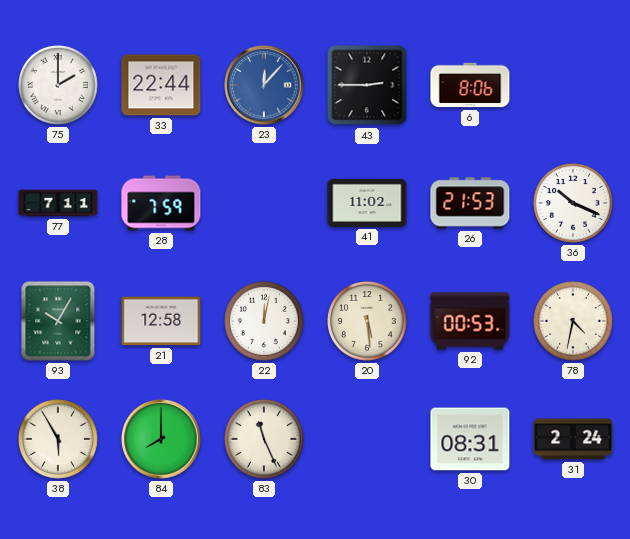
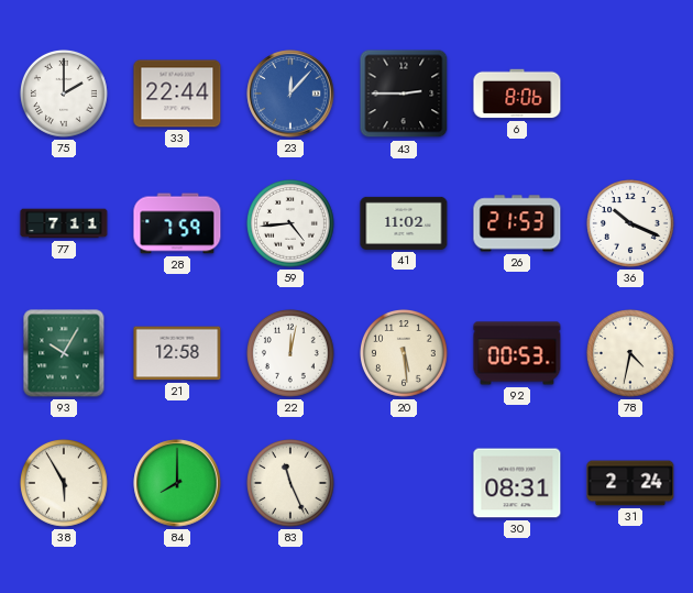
59: none -> 4:44
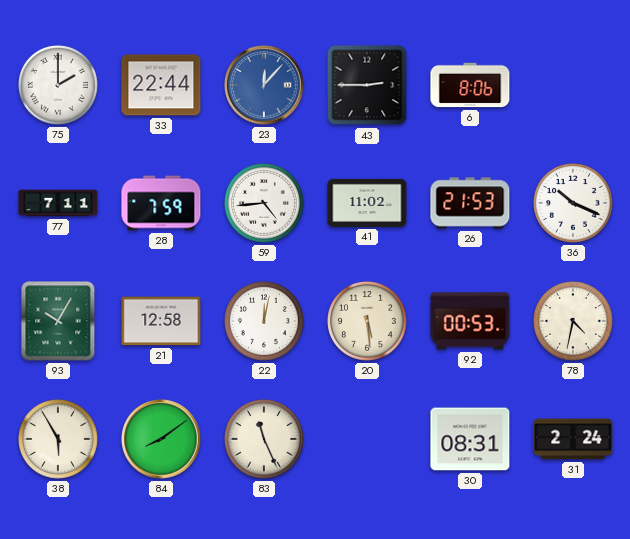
84: 8:00 -> 8:09
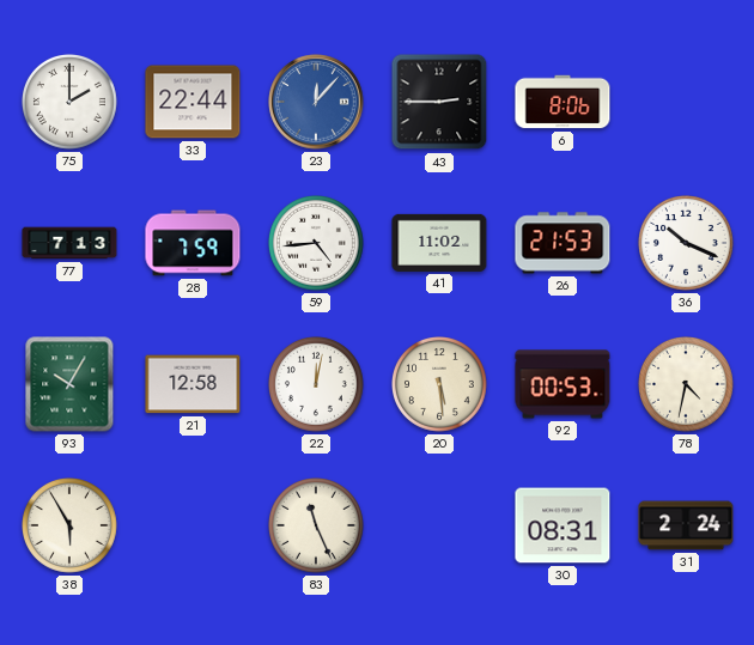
77: 7:11 -> 7:13
84: 8:09 -> none
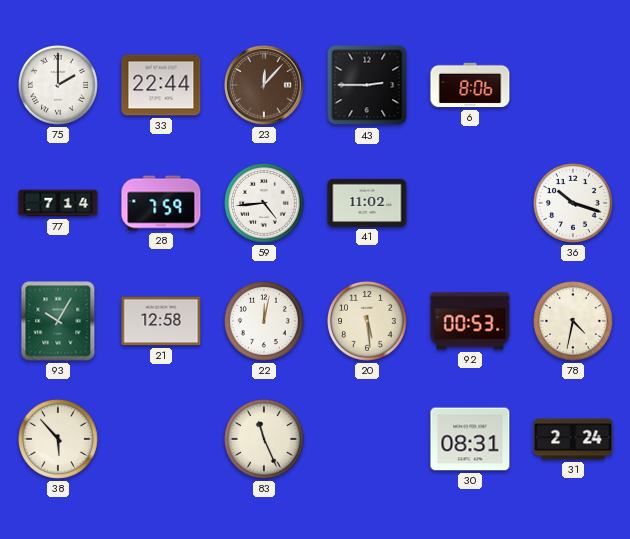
23 dial: blue -> brown
77: 7:13 -> 7:14
26: 21:53 -> none
36: 10:19 -> 10:18
38: 5:55 -> 5:53
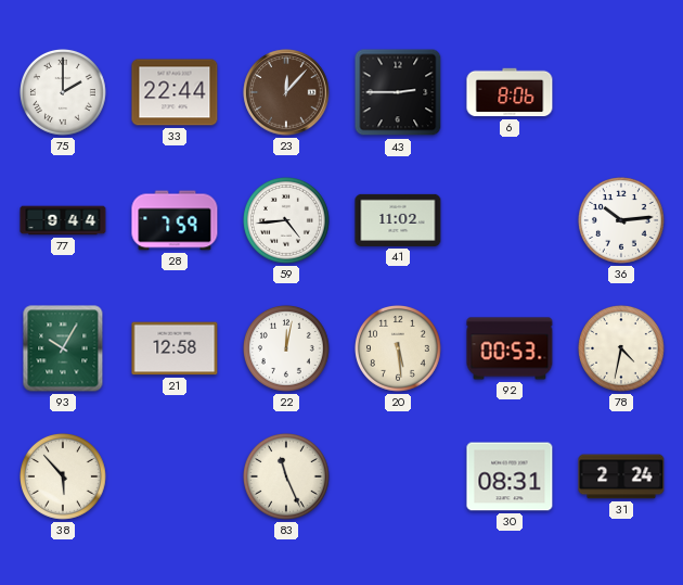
77: 7:14 -> 9:44
36: 10:18 -> 10:14
